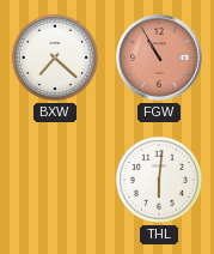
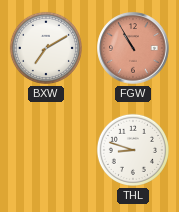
BXW: 7:22 -> 7:10
THL: 6:01 -> 8:48
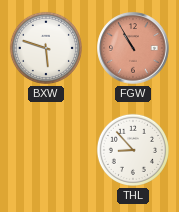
BXW: 7:10 -> 5:48
THL: 8:48 -> 8:53
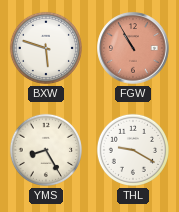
YMS: none -> 8:25
THL: 8:53 -> 9:20
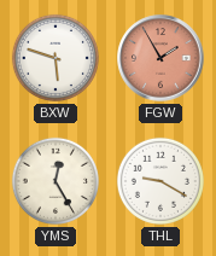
FGW: 10:55 -> 1:55
YMS: 8:25 -> 12:25
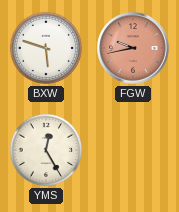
FGW: 1:55 -> 9:43
THL: 9:20 -> none
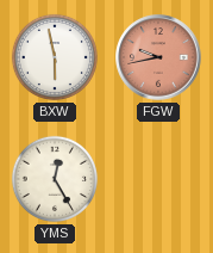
BXW: 5:48 -> 5:58
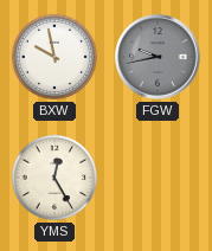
BXW: 5:58 -> 9:58
FGW dial: salmon -> grey
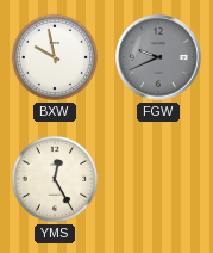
FGW: 9:43 -> 9:41
